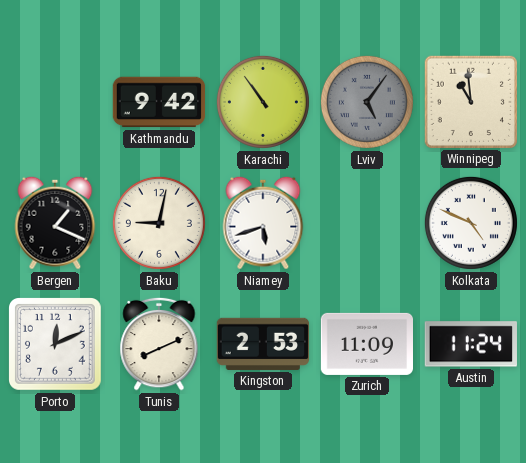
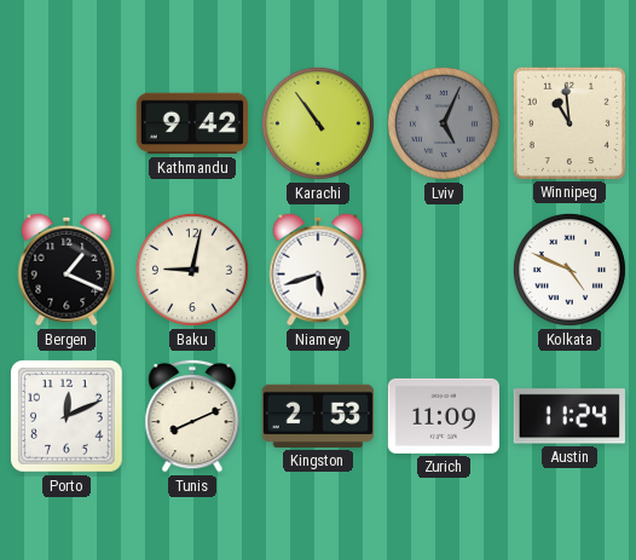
Lviv: 5:06 -> 5:04
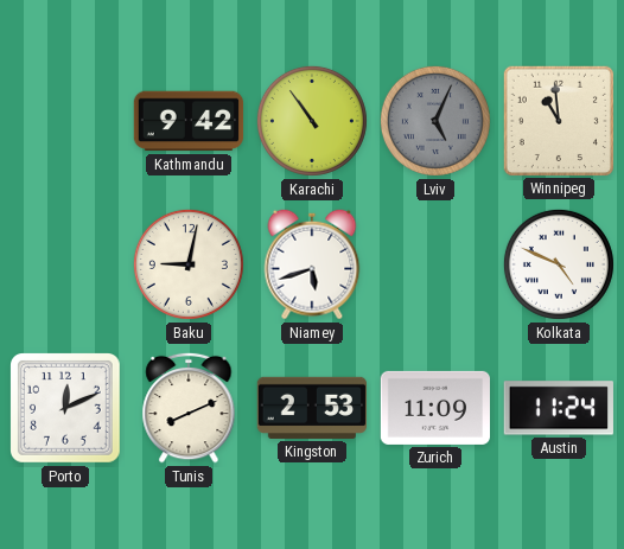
Bergen: 1:19 -> none
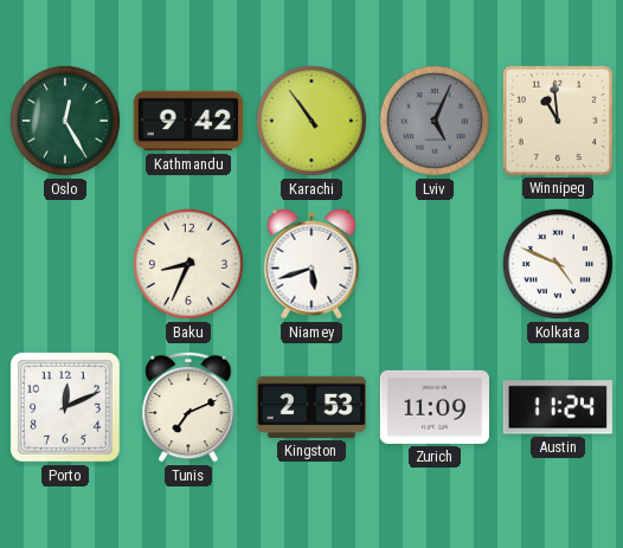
Oslo: none -> 12:25
Baku: 9:02 -> 8:34
Tunis: 8:11 -> 7:11
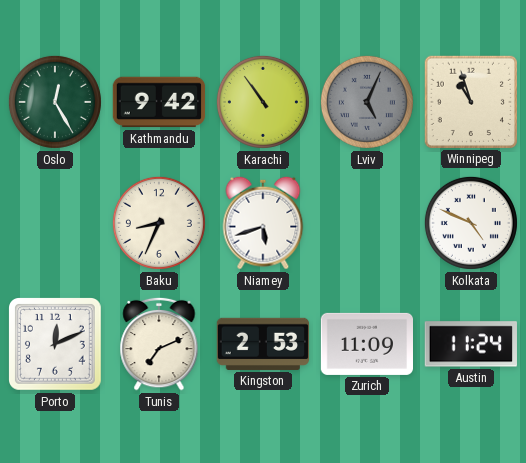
Winnipeg: 10:59 -> 10:57
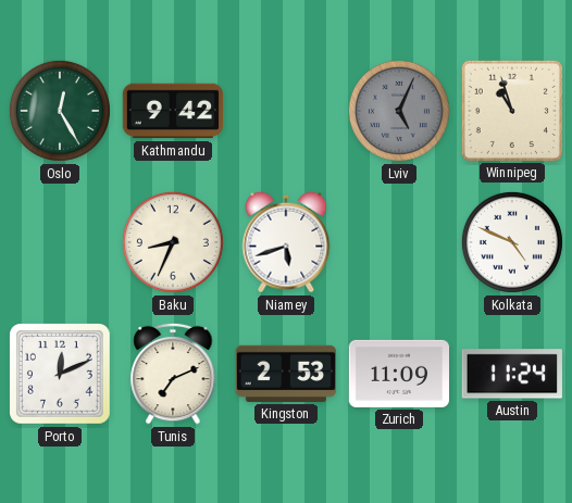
Karachi: 10:54 -> none
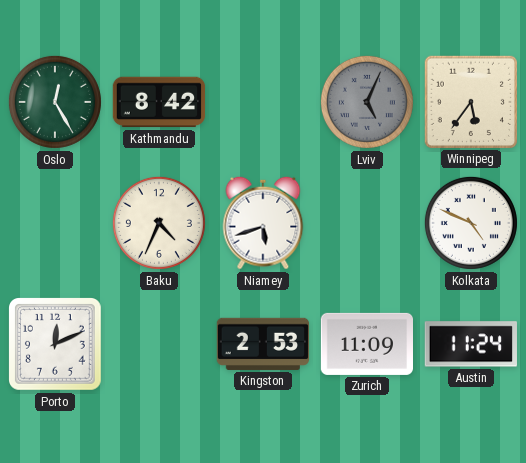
Kathmandu: 9:42 -> 8:42
Winnipeg: 10:57 -> 5:36
Baku: 8:34 -> 4:34
Tunis: 7:11 -> none
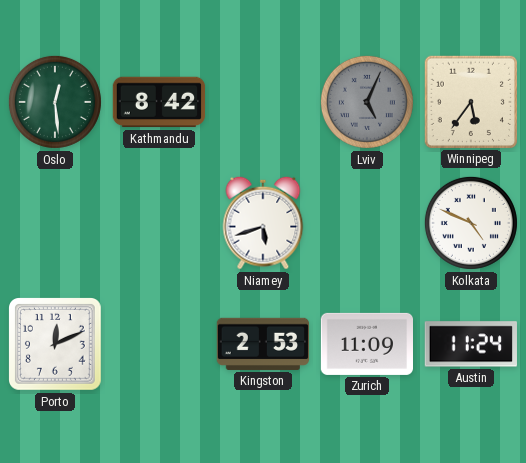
Oslo: 12:25 -> 12:29
Baku: 4:34 -> none
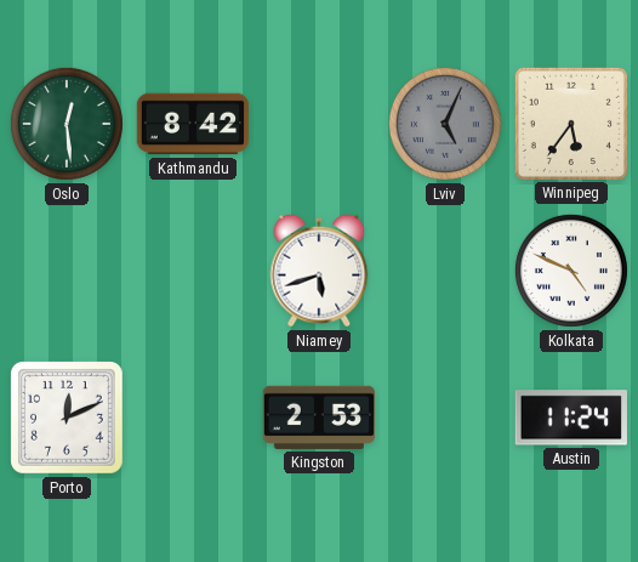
Zurich: 11:09 -> none
